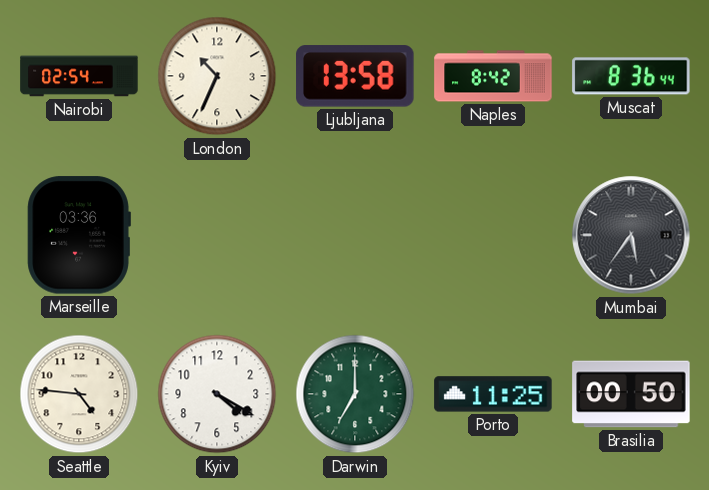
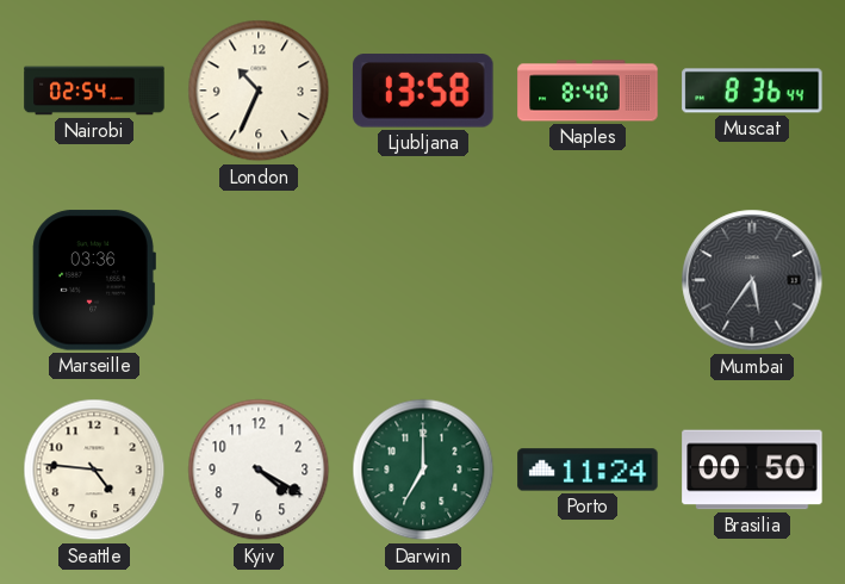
Naples: 8:42 -> 8:40
Porto: 11:25 -> 11:24
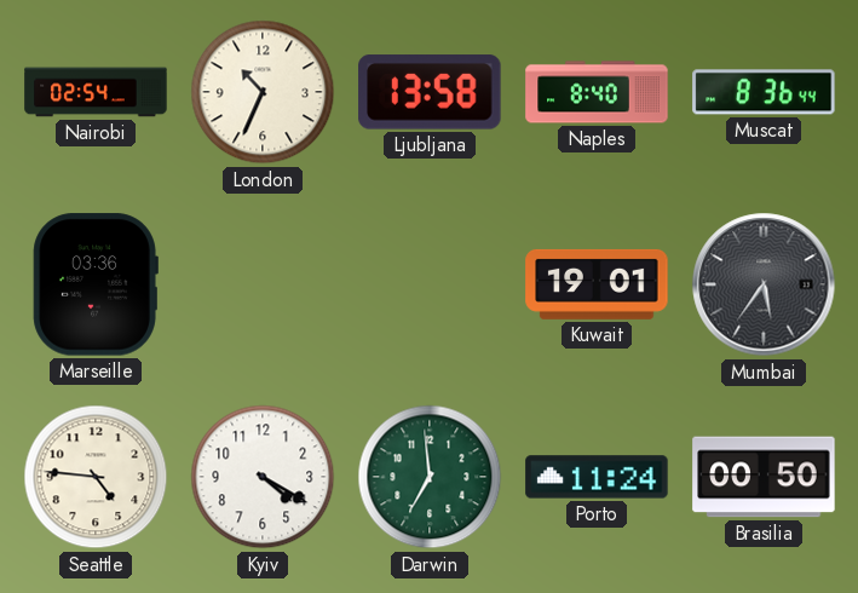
Kuwait: none -> 19:01
Darwin: 7:00 -> 6:59
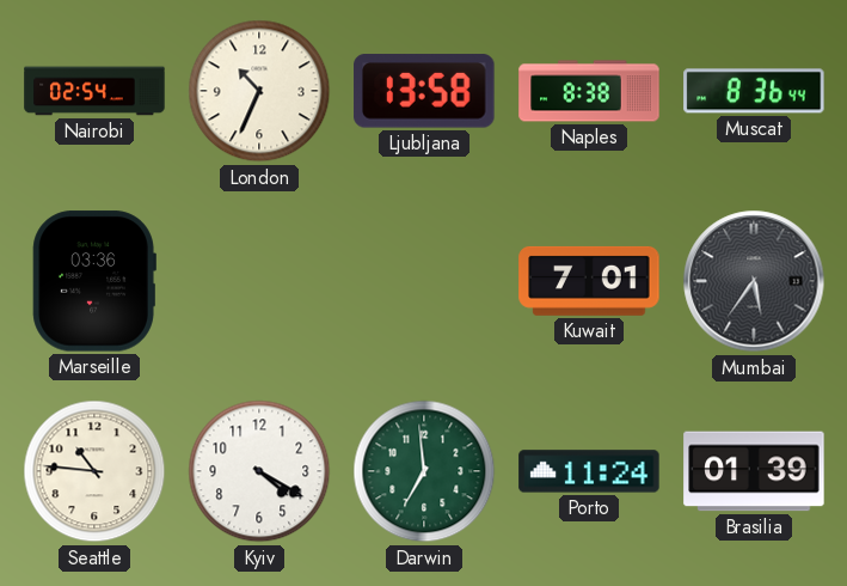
Naples: 8:40 -> 8:38
Kuwait: 19:01 -> 7:01
Seattle: 4:46 -> 10:46
Brasilia: 00:50 -> 01:39
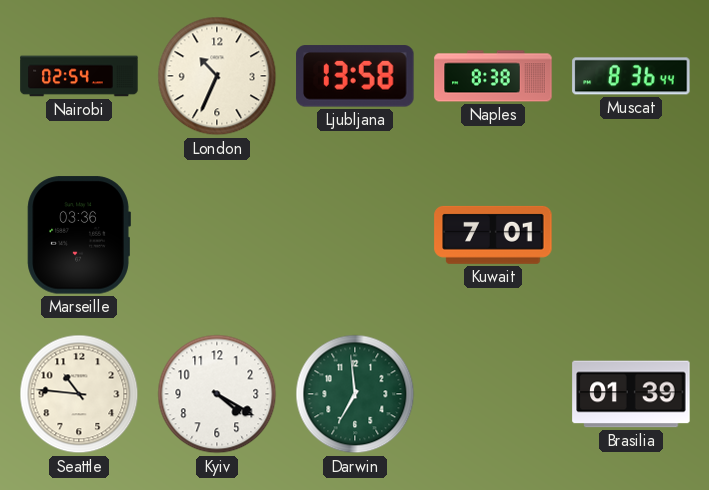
Mumbai: 5:36 -> none
Porto: 11:24 -> none
